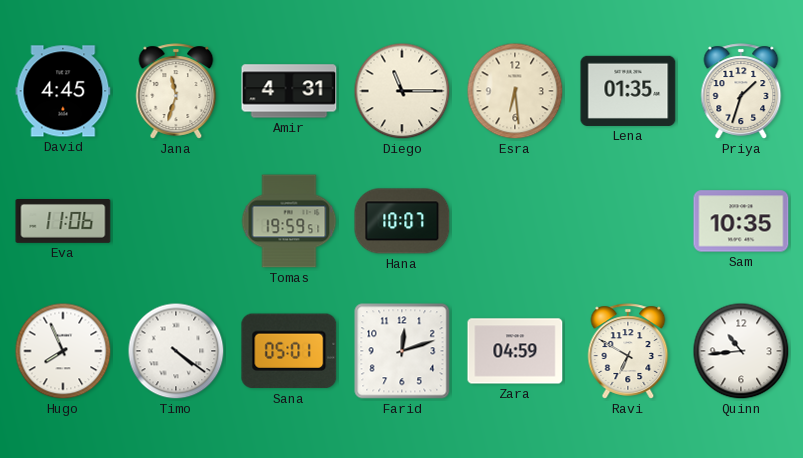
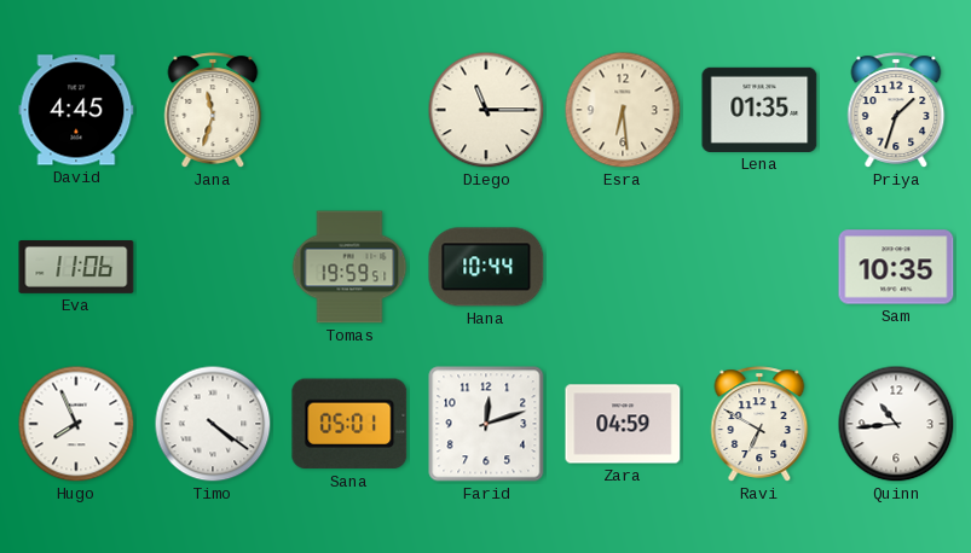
Amir: 4:31 -> none
Hana: 10:07 -> 10:44
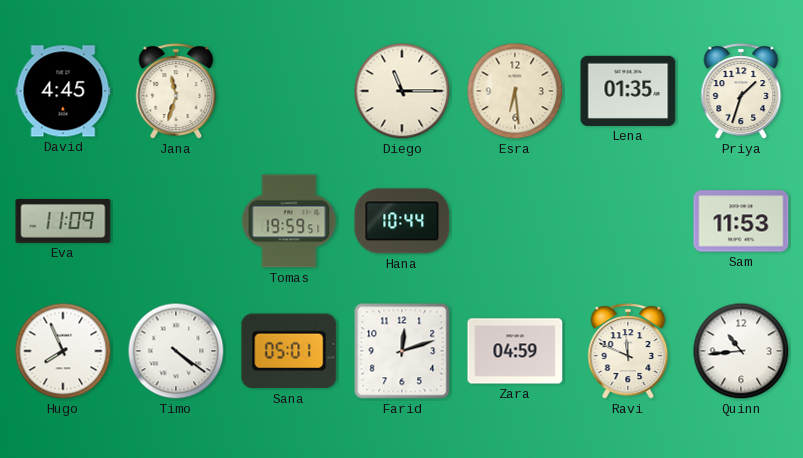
Eva: 11:06 -> 11:09
Sam: 10:35 -> 11:53
Ravi: 6:50 -> 11:49
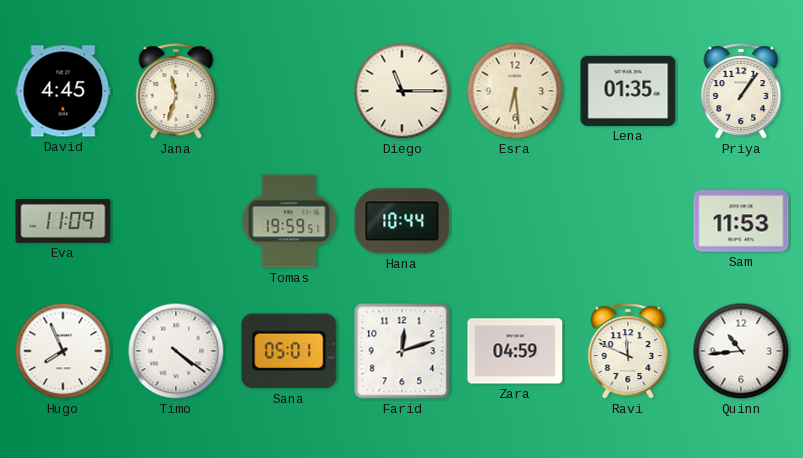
Priya: 1:33 -> 1:06
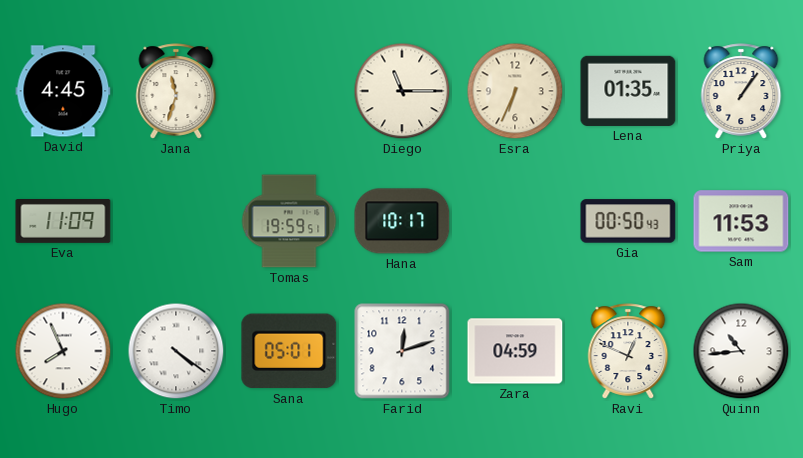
Esra: 6:29 -> 6:34
Hana: 10:44 -> 10:17
Gia: none -> 00:50
Ravi: 11:49 -> 12:49
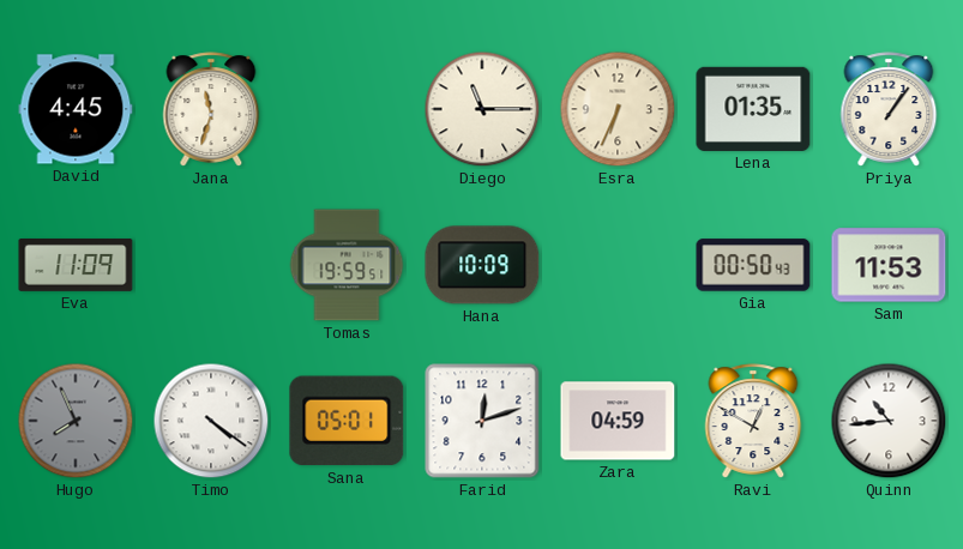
Hana: 10:17 -> 10:09
Hugo dial: white -> grey
Ravi: 12:49 -> 12:50
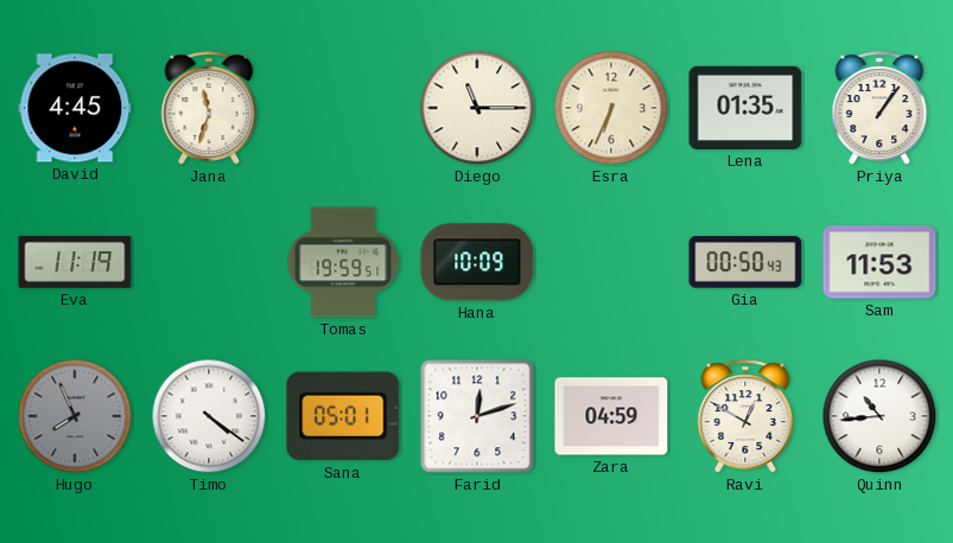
Eva: 11:09 -> 11:19
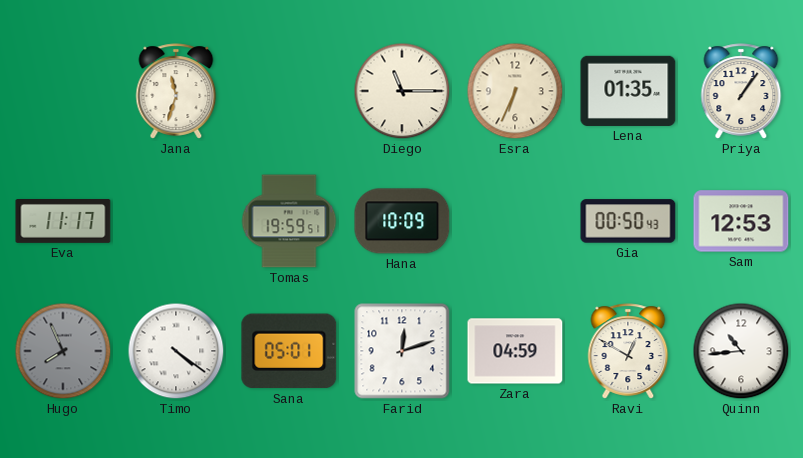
David: 4:45 -> none
Eva: 11:19 -> 11:17
Sam: 11:53 -> 12:53
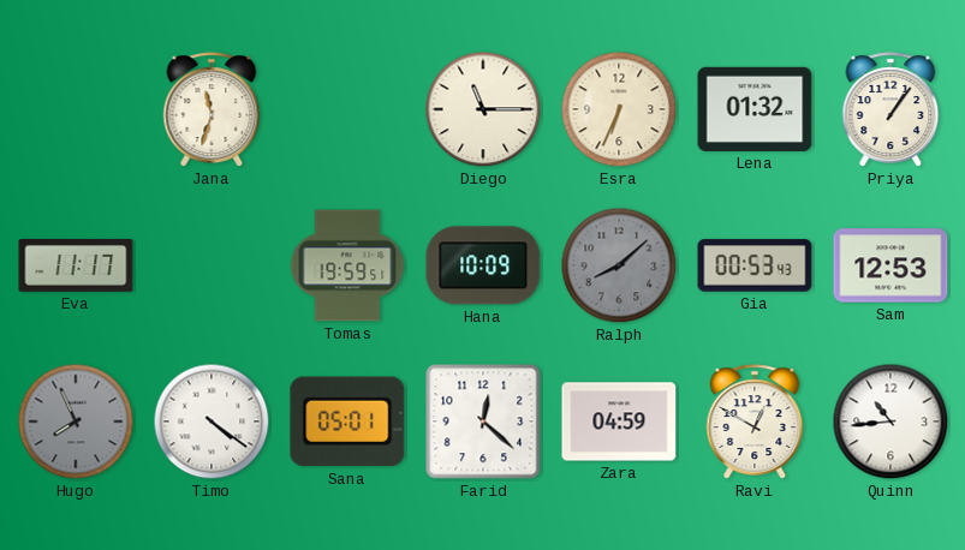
Lena: 01:35 -> 01:32
Ralph: none -> 8:08
Gia: 00:50 -> 00:53
Farid: 12:12 -> 12:22
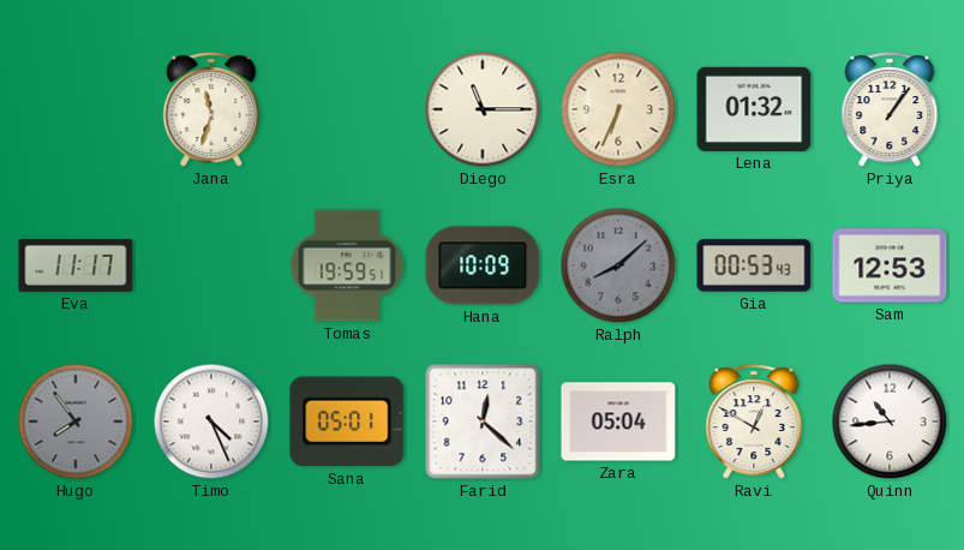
Hugo: 7:56 -> 7:54
Timo: 4:21 -> 4:26
Zara: 04:59 -> 05:04
